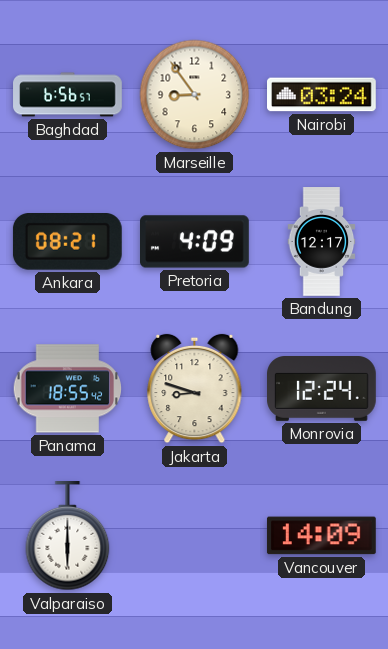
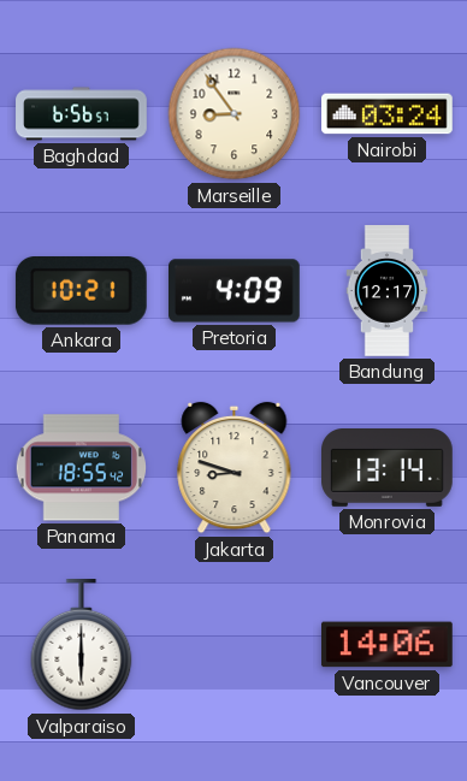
Ankara: 08:21 -> 10:21
Monrovia: 12:24 -> 13:14
Vancouver: 14:09 -> 14:06
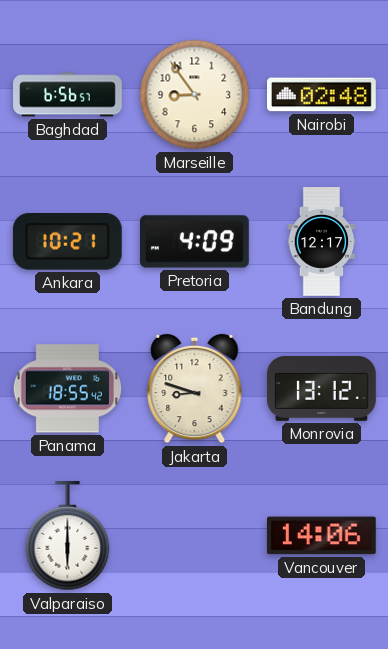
Nairobi: 03:24 -> 02:48
Monrovia: 13:14 -> 13:12
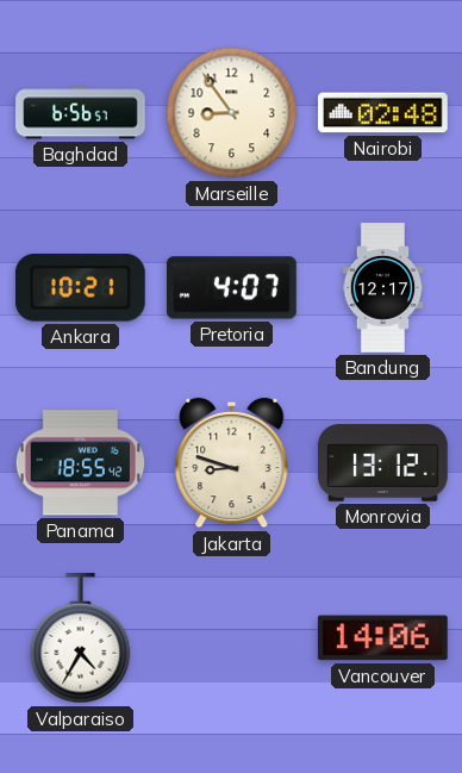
Pretoria: 4:09 -> 4:07
Valparaiso: 6:00 -> 4:35
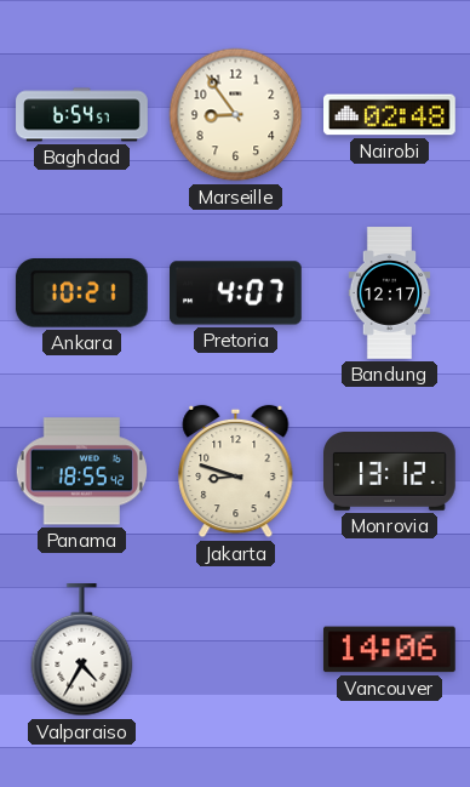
Baghdad: 6:56 -> 6:54
